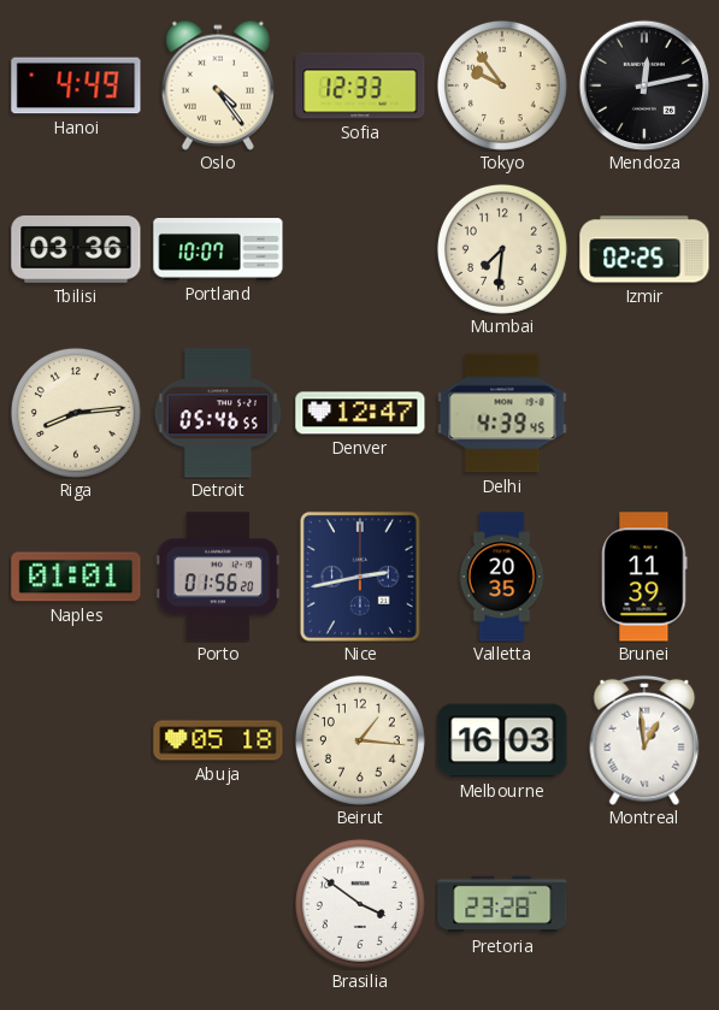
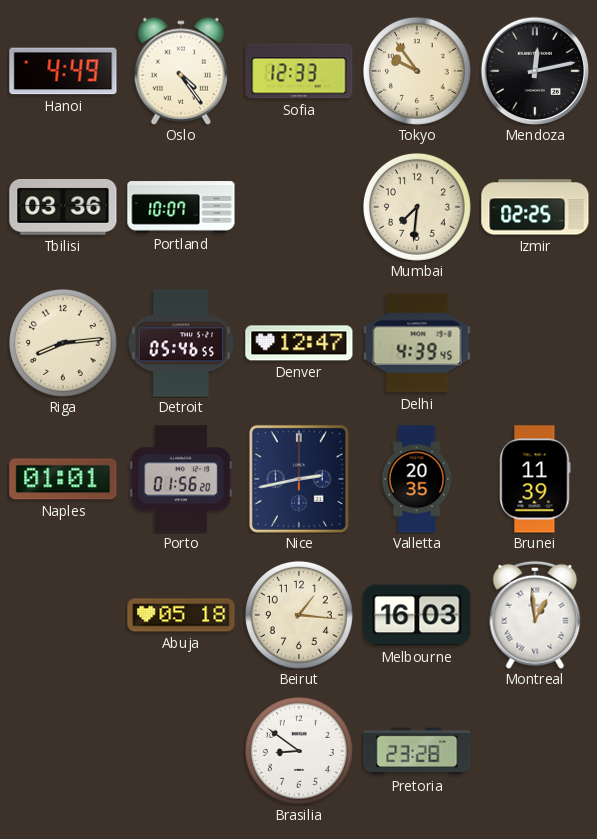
Brasilia: 3:51 -> 8:51
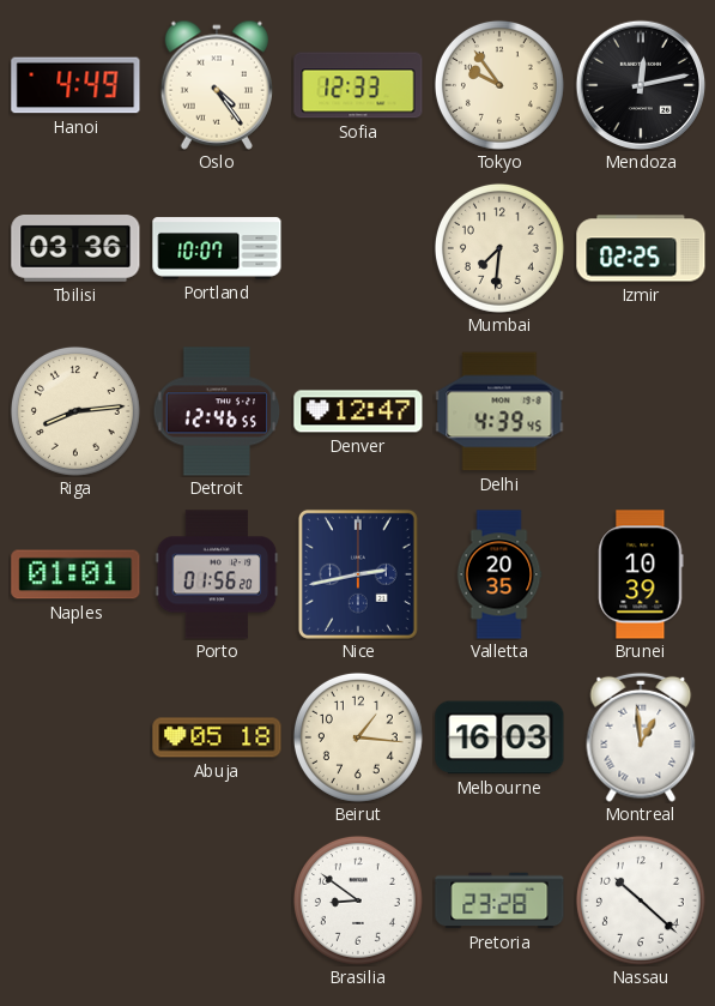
Detroit: 05:46 -> 12:46
Brunei: 11:39 -> 10:39
Nassau: none -> 10:22
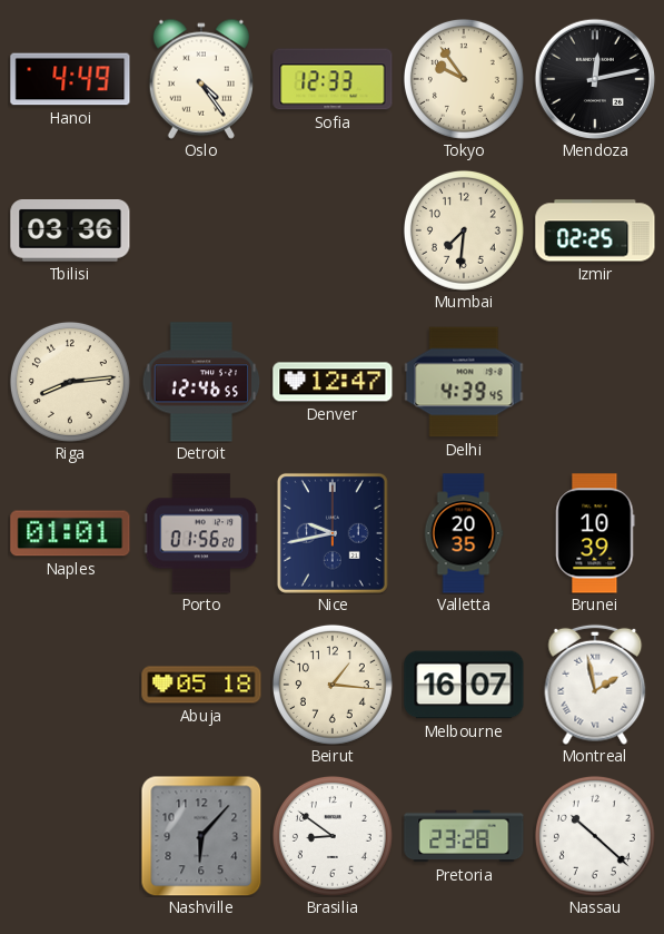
Portland: 10:07 -> none
Nice: 2:43 -> 9:43
Melbourne: 16:03 -> 16:07
Montreal: 12:59 -> 1:58
Nashville: none -> 6:07
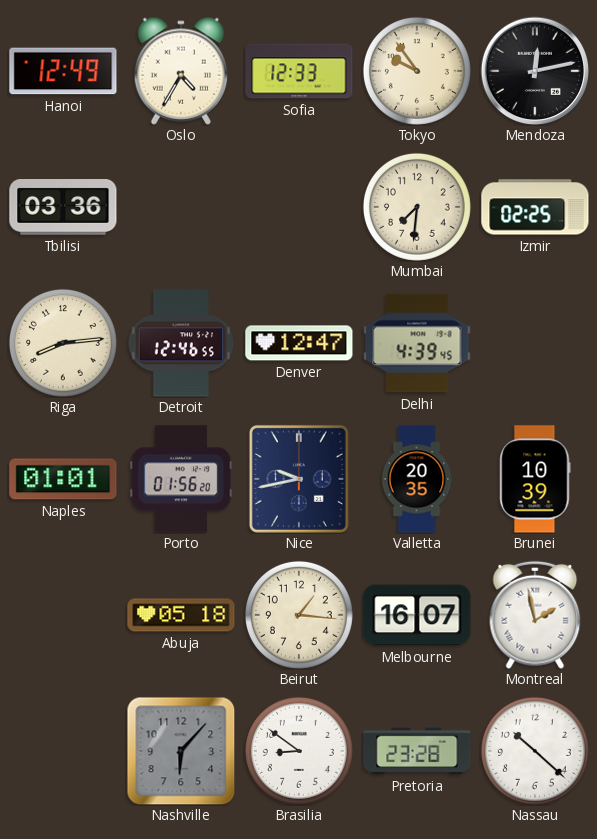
Hanoi: 4:49 -> 12:49
Oslo: 4:24 -> 4:35
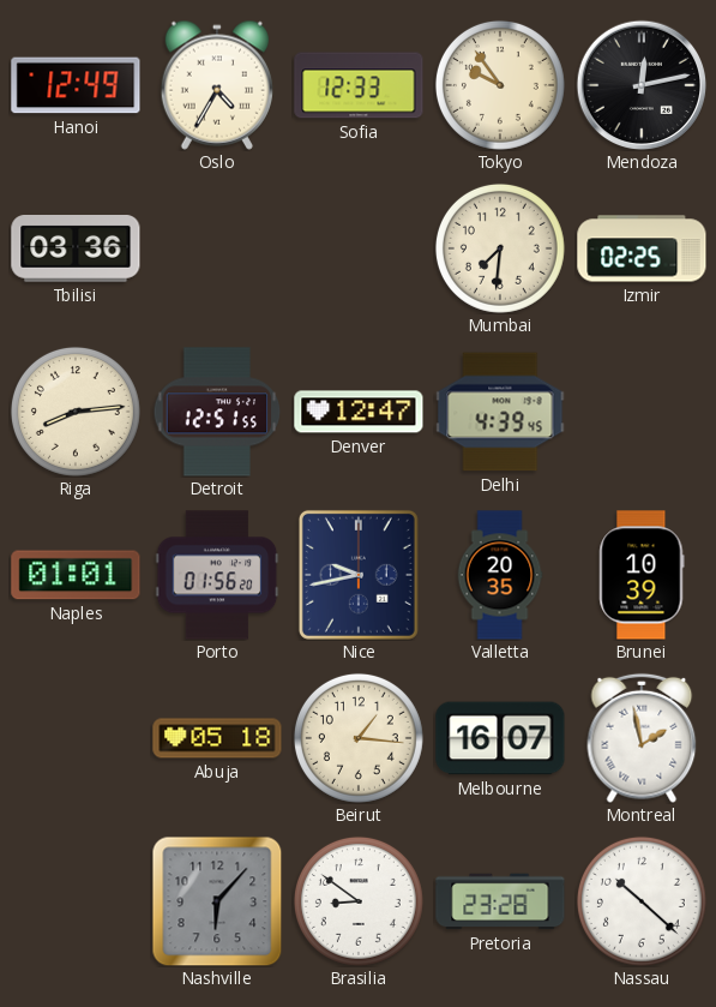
Detroit: 12:46 -> 12:51
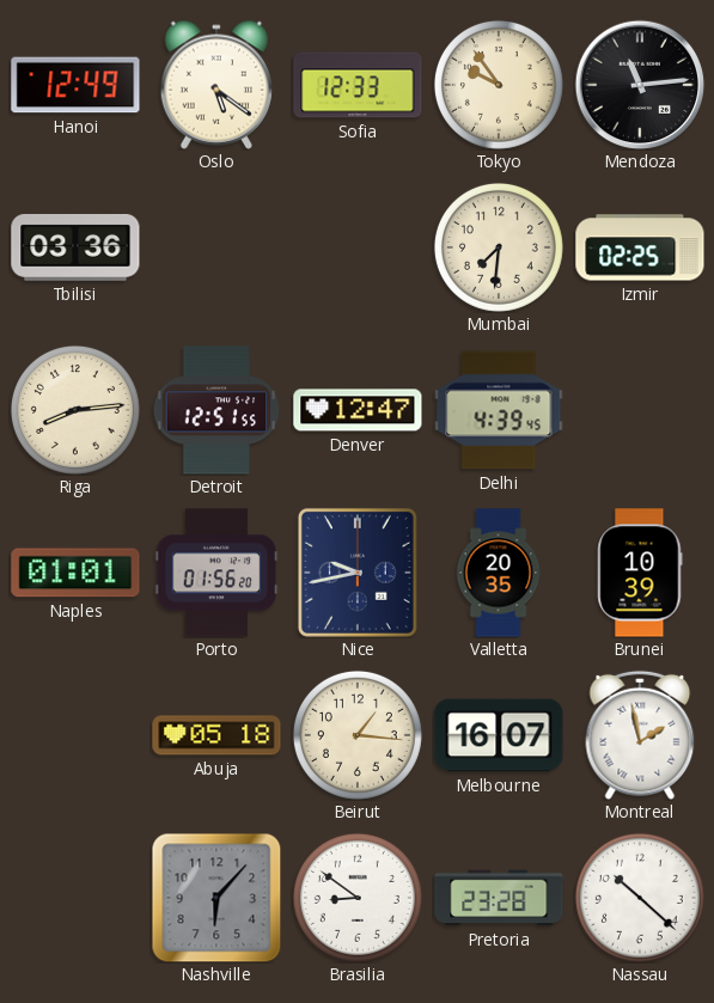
Oslo: 4:35 -> 5:21
Mendoza: 12:13 -> 11:14
